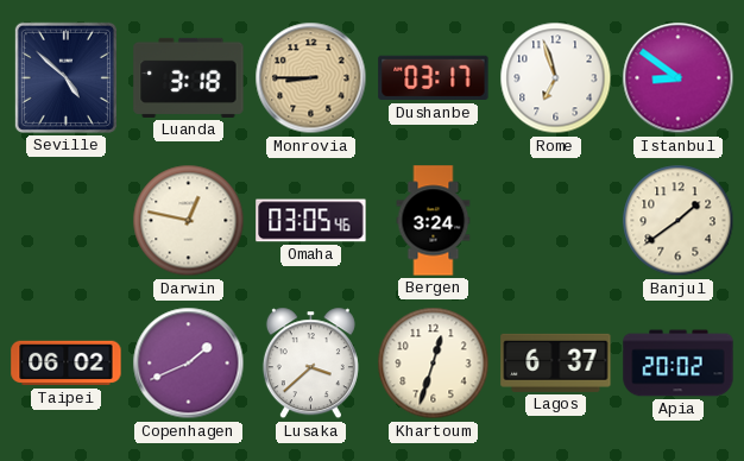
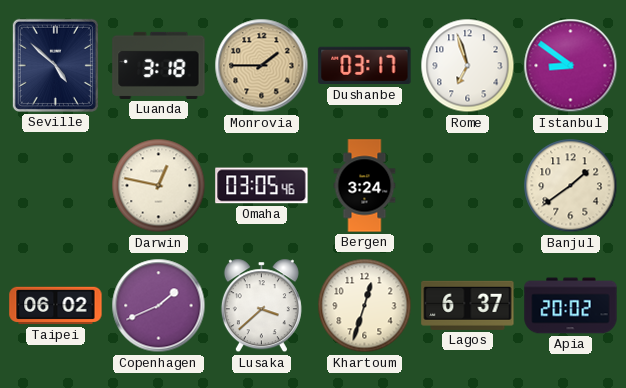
Monrovia: 8:45 -> 1:45
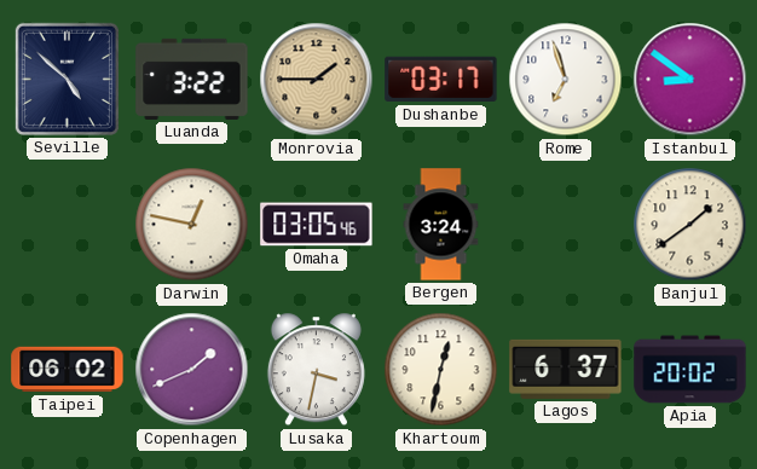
Luanda: 3:18 -> 3:22
Lusaka: 3:38 -> 3:32
Khartoum: 12:33 -> 12:32
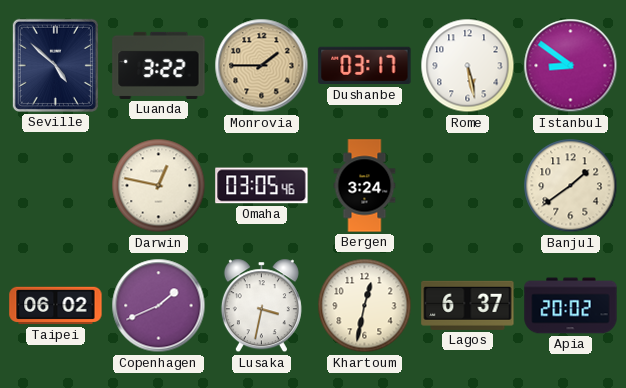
Rome: 6:57 -> 5:28
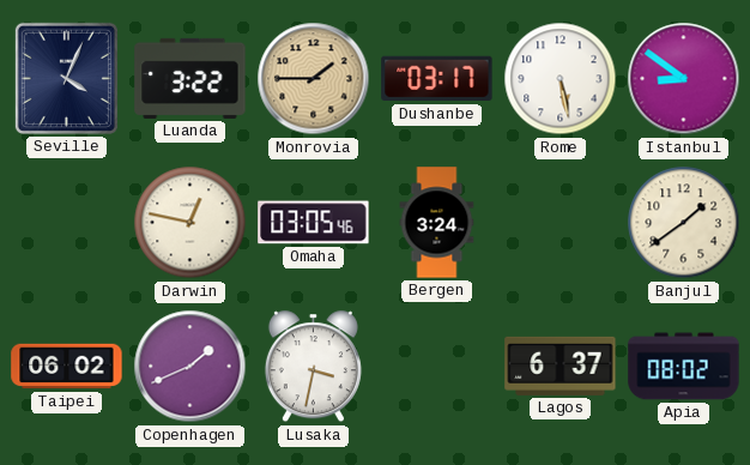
Seville: 4:52 -> 4:04
Khartoum: 12:32 -> none
Apia: 20:02 -> 08:02
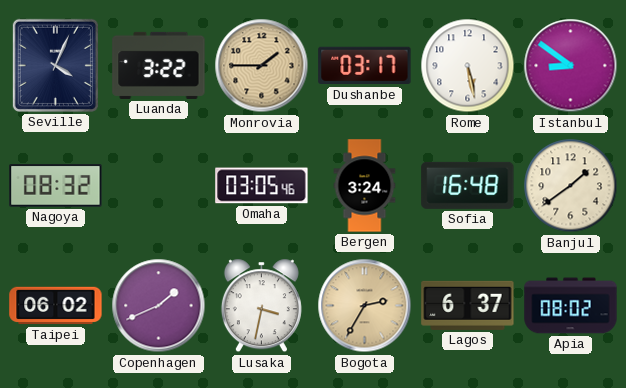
Nagoya: none -> 08:32
Darwin: 12:47 -> none
Sofia: none -> 16:48
Bogota: none -> 2:35
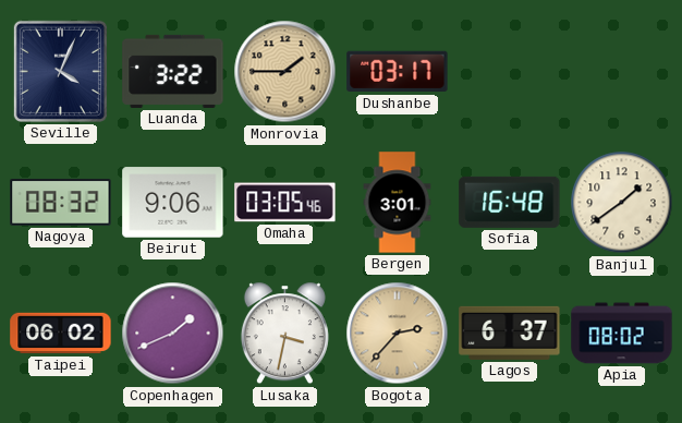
Rome: 5:28 -> none
Istanbul: 8:51 -> none
Beirut: none -> 9:06
Bergen: 3:24 -> 3:01
Bogota: 2:35 -> 2:37
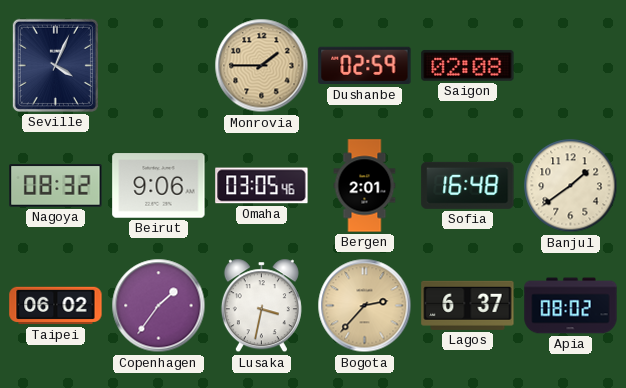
Luanda: 3:22 -> none
Dushanbe: 03:17 -> 02:59
Saigon: none -> 02:08
Bergen: 3:01 -> 2:01
Copenhagen: 1:41 -> 1:36
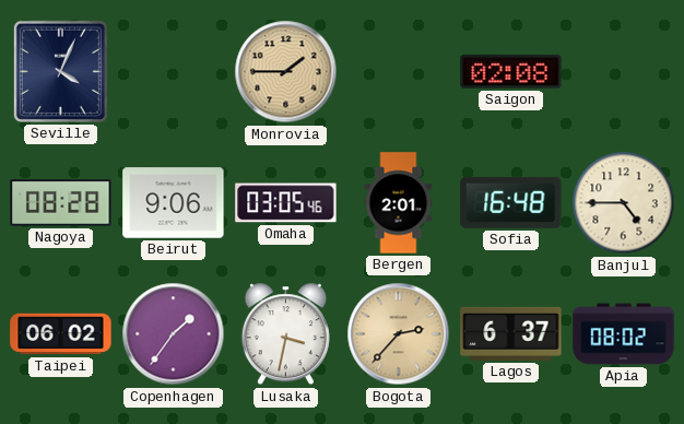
Dushanbe: 02:59 -> none
Nagoya: 08:32 -> 08:28
Banjul: 1:39 -> 4:45
